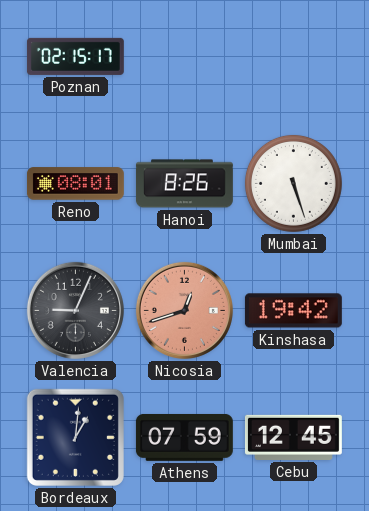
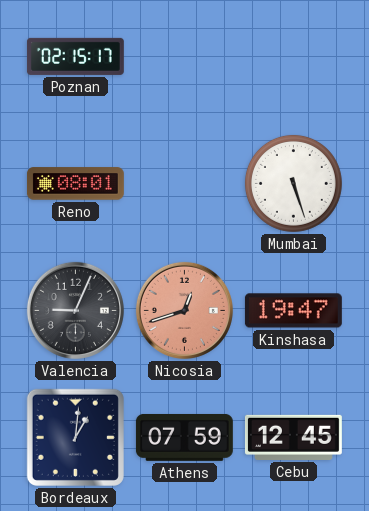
Hanoi: 8:26 -> none
Kinshasa: 19:42 -> 19:47
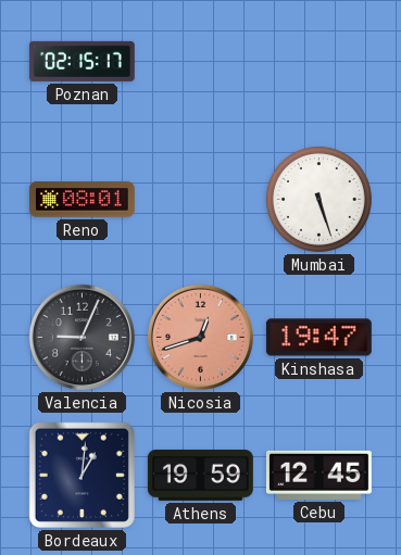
Athens: 07:59 -> 19:59
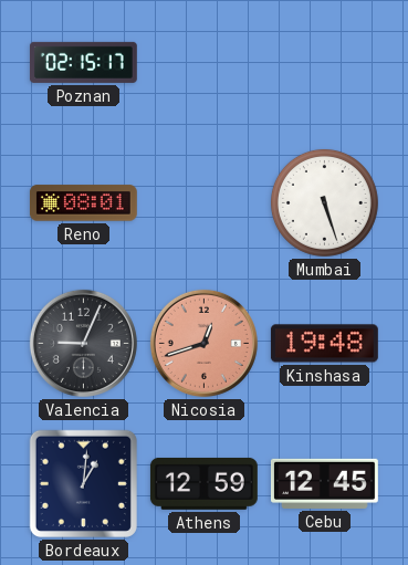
Kinshasa: 19:47 -> 19:48
Athens: 19:59 -> 12:59
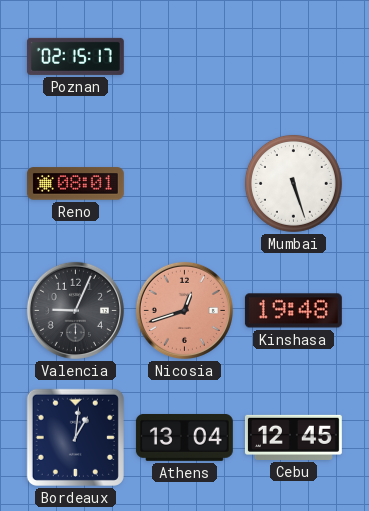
Athens: 12:59 -> 13:04
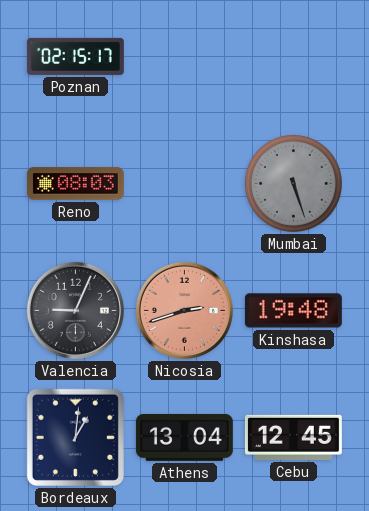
Reno: 08:01 -> 08:03
Mumbai dial: white -> grey
Nicosia: 12:42 -> 2:42
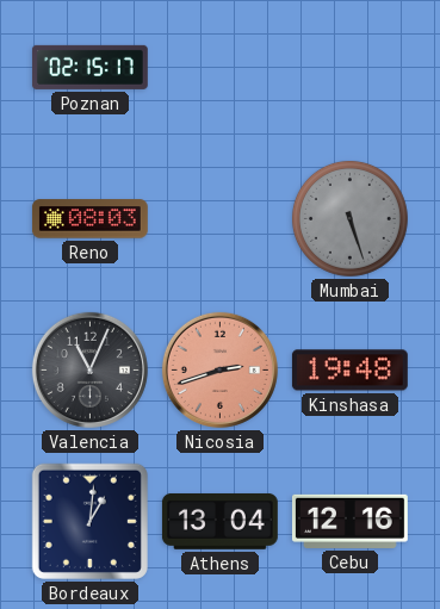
Valencia: 9:04 -> 11:04
Cebu: 12:45 -> 12:16
